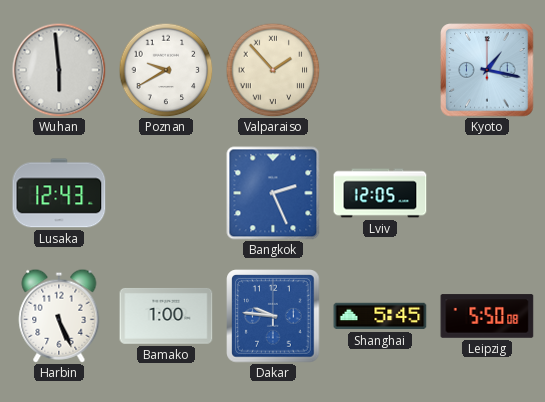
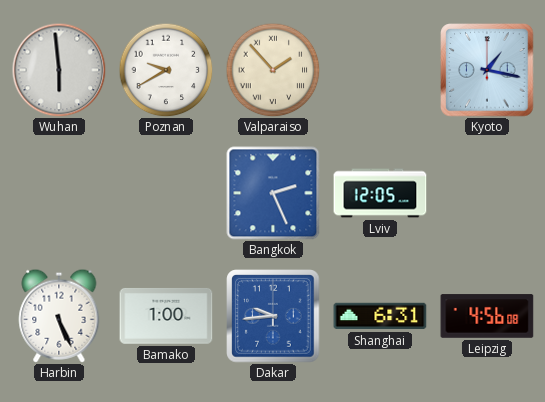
Lusaka: 12:43 -> none
Dakar: 9:46 -> 9:44
Shanghai: 5:45 -> 6:31
Leipzig: 5:50 -> 4:56
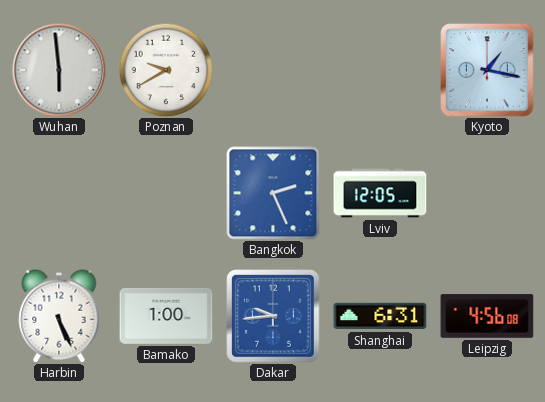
Valparaiso: 1:53 -> none
